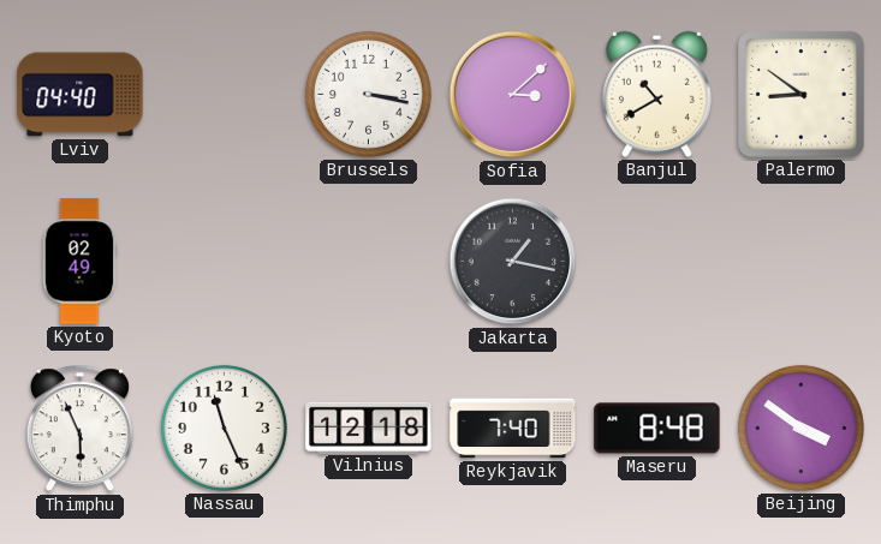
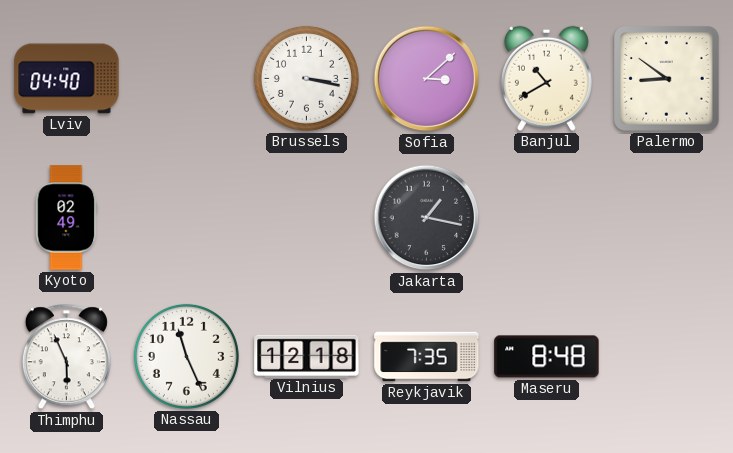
Reykjavik: 7:40 -> 7:35
Beijing: 3:51 -> none
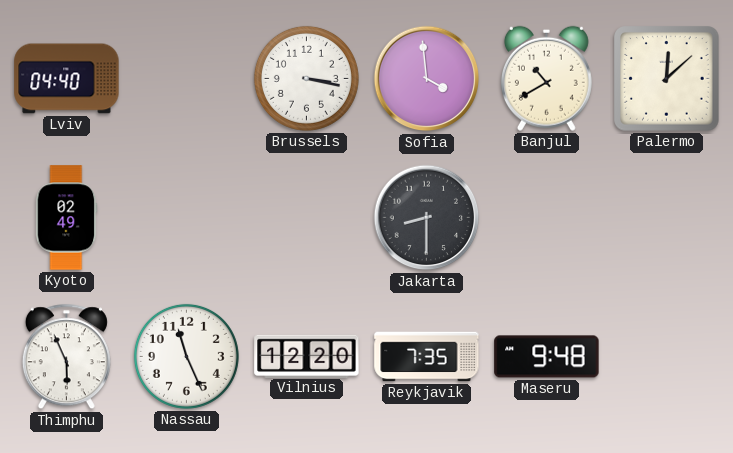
Sofia: 3:08 -> 3:59
Palermo: 8:51 -> 12:08
Jakarta: 1:17 -> 8:30
Vilnius: 12:18 -> 12:20
Maseru: 8:48 -> 9:48
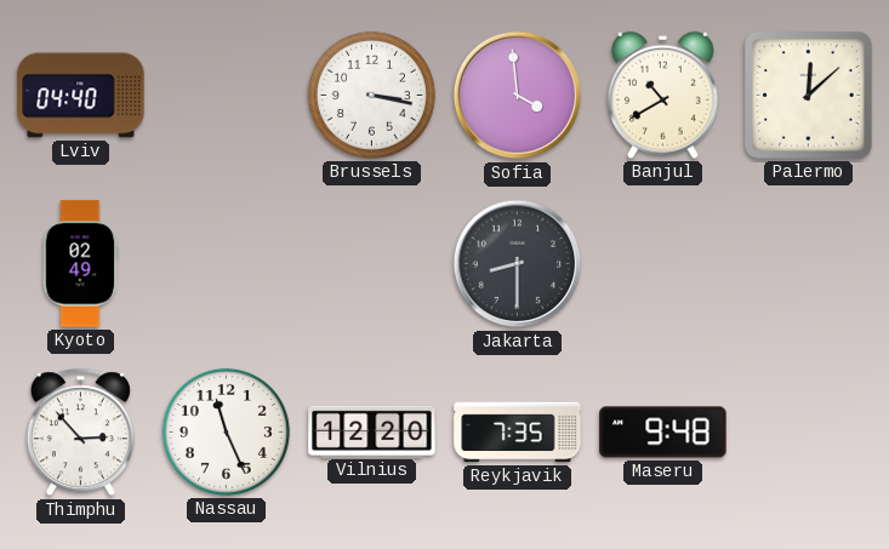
Thimphu: 5:56 -> 2:53
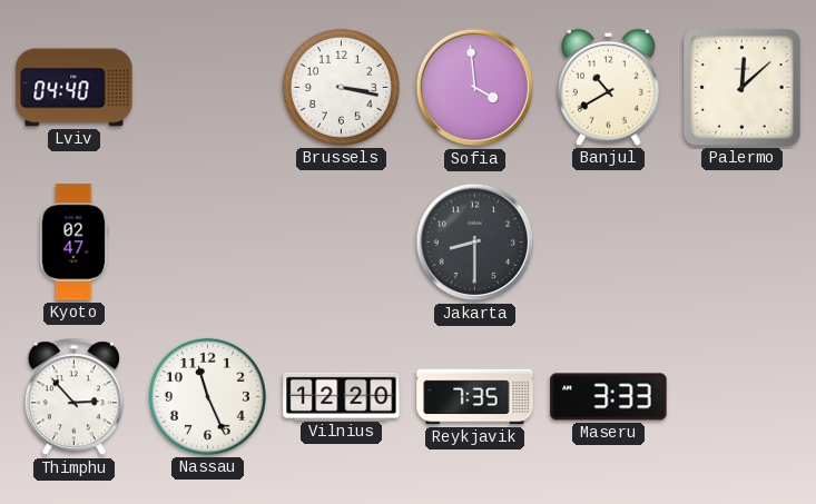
Kyoto: 02:49 -> 02:47
Maseru: 9:48 -> 3:33
